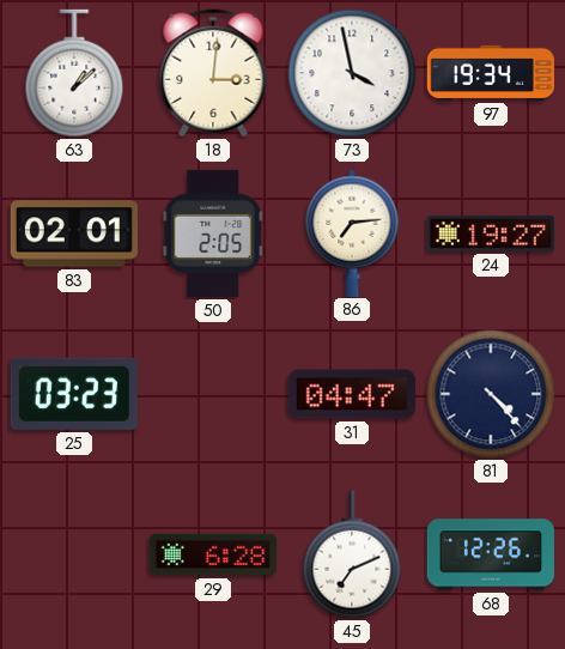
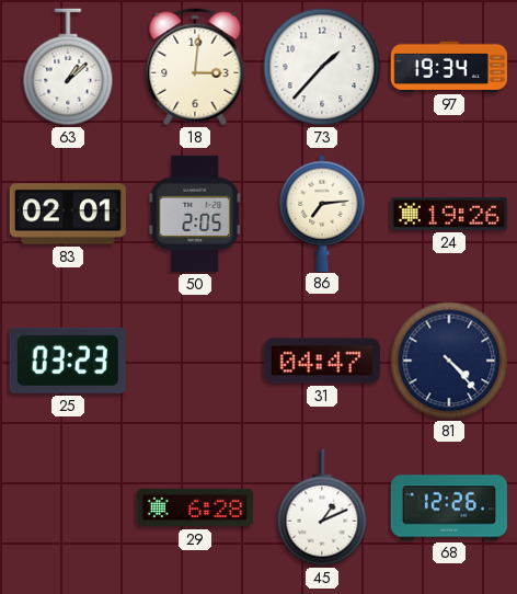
73: 3:58 -> 1:37
24: 19:27 -> 19:26
45: 7:11 -> 1:11
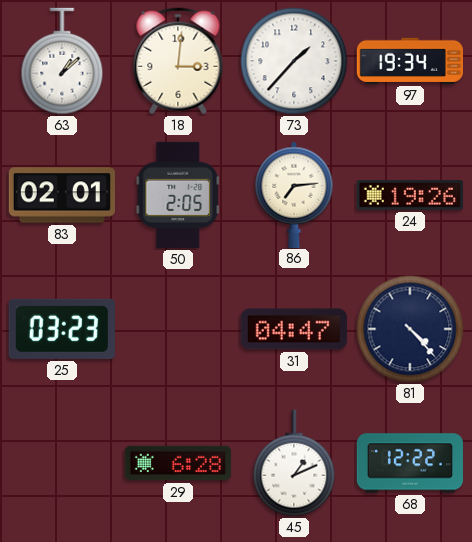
68: 12:26 -> 12:22
